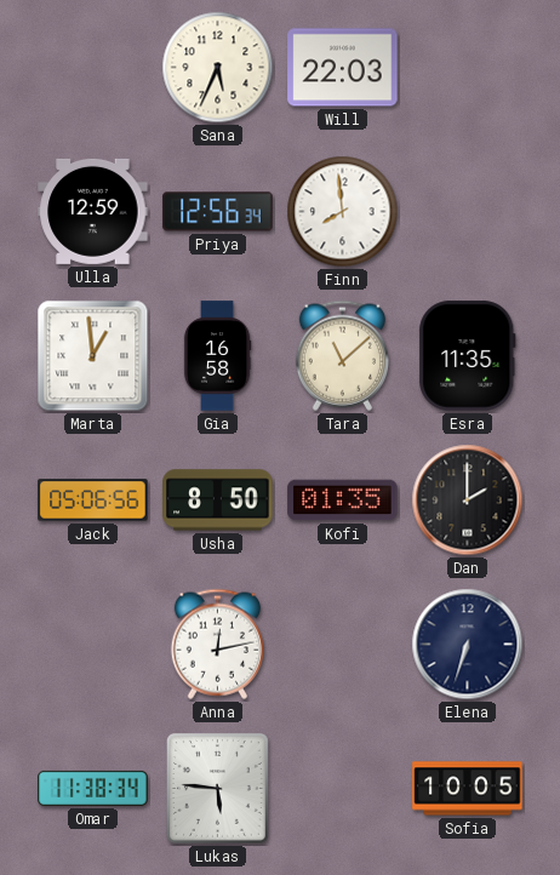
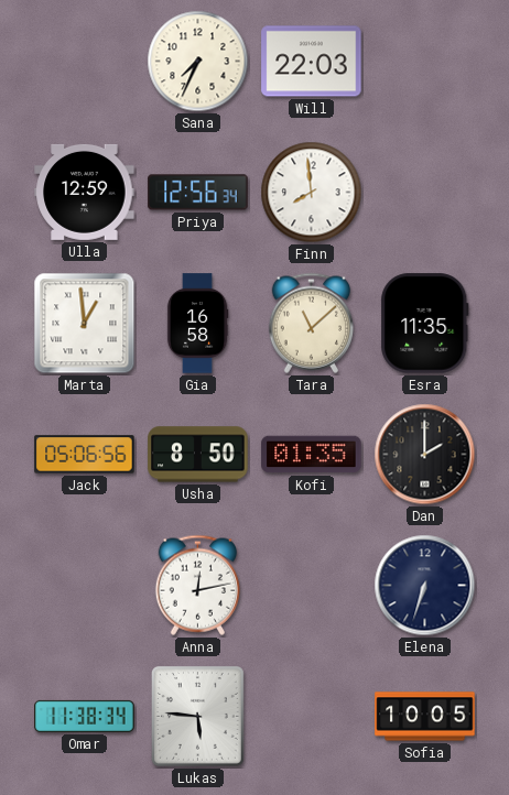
Sana: 5:34 -> 7:34
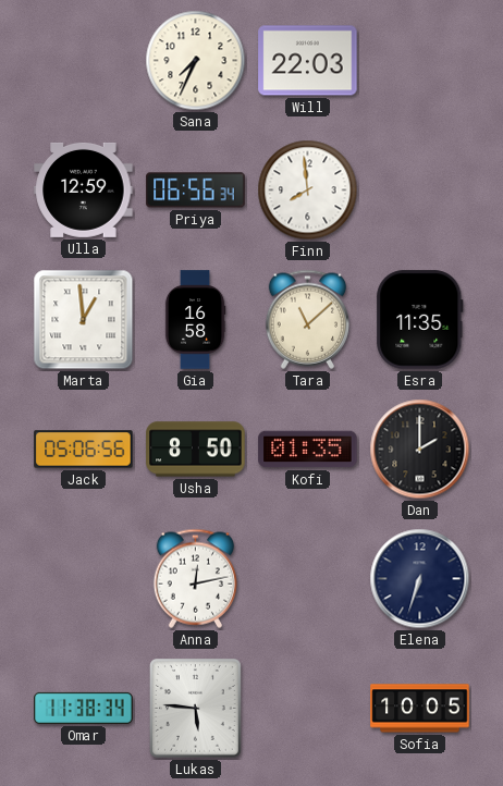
Priya: 12:56 -> 06:56
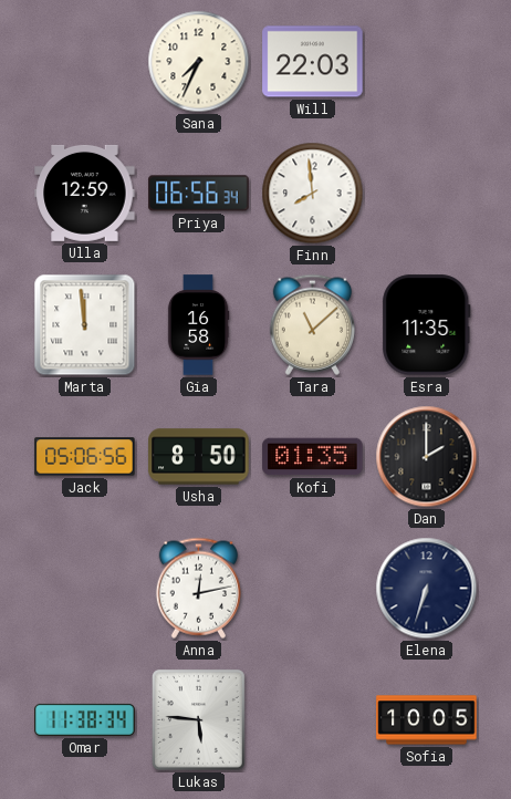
Marta: 12:59 -> 11:59
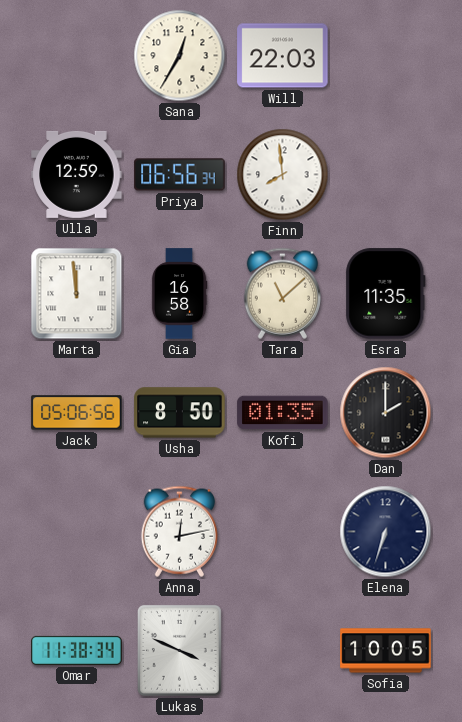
Sana: 7:34 -> 12:35
Lukas: 5:46 -> 3:49
